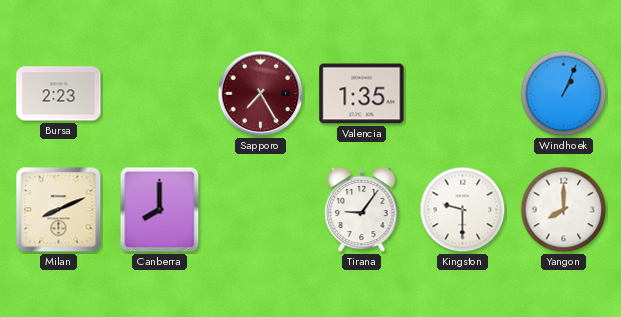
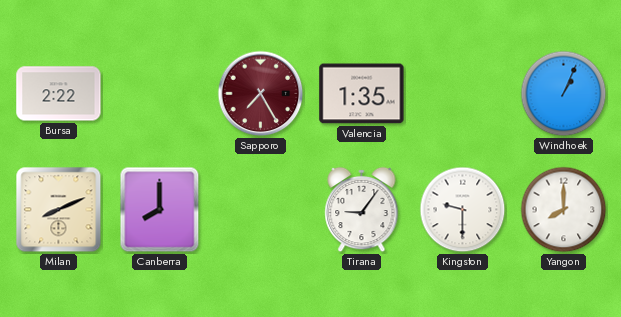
Bursa: 2:23 -> 2:22
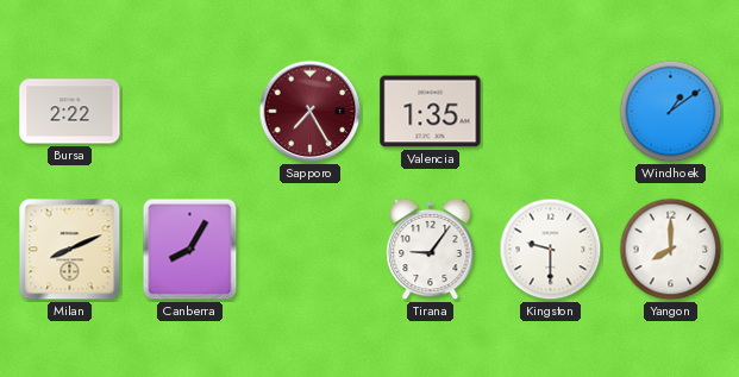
Windhoek: 1:04 -> 1:09
Canberra: 8:00 -> 8:05
